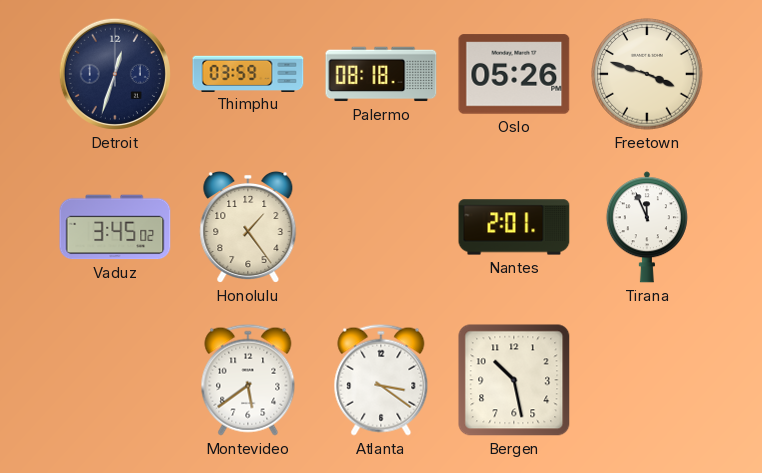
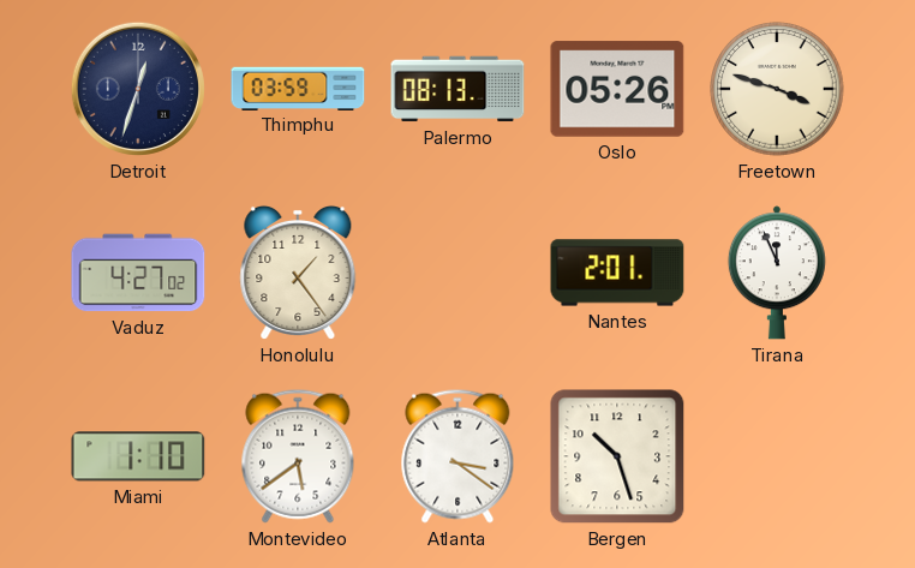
Palermo: 08:18 -> 08:13
Vaduz: 3:45 -> 4:27
Miami: none -> 1:10
Bergen: 10:28 -> 10:27
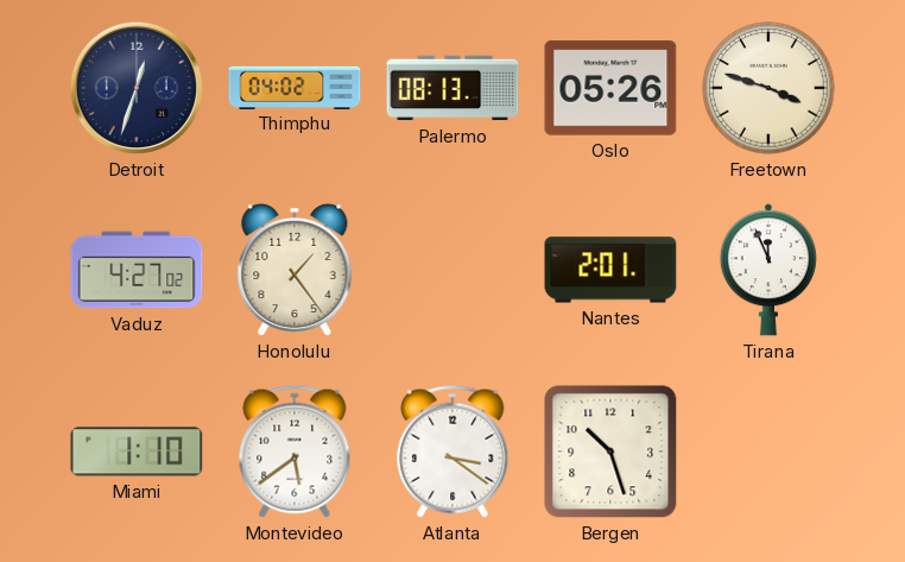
Thimphu: 03:59 -> 04:02
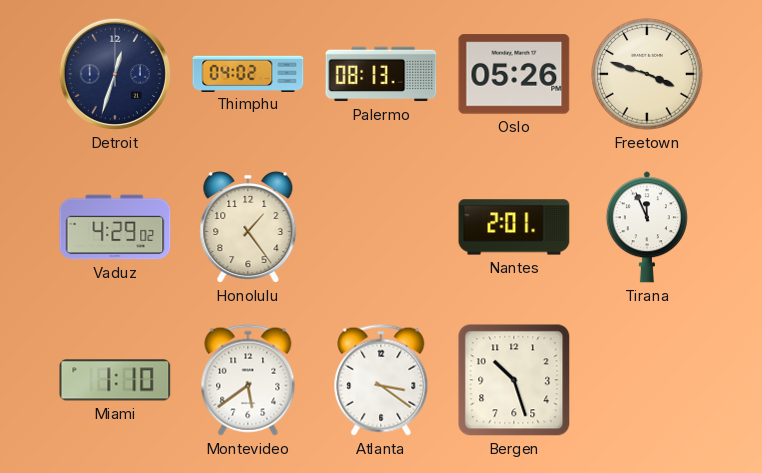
Vaduz: 4:27 -> 4:29
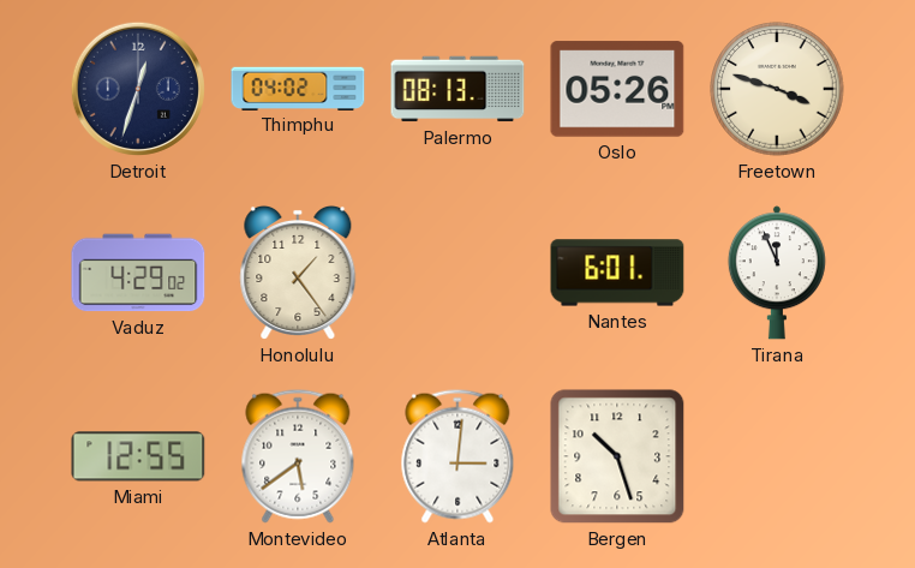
Nantes: 2:01 -> 6:01
Miami: 1:10 -> 12:55
Atlanta: 3:21 -> 3:01
